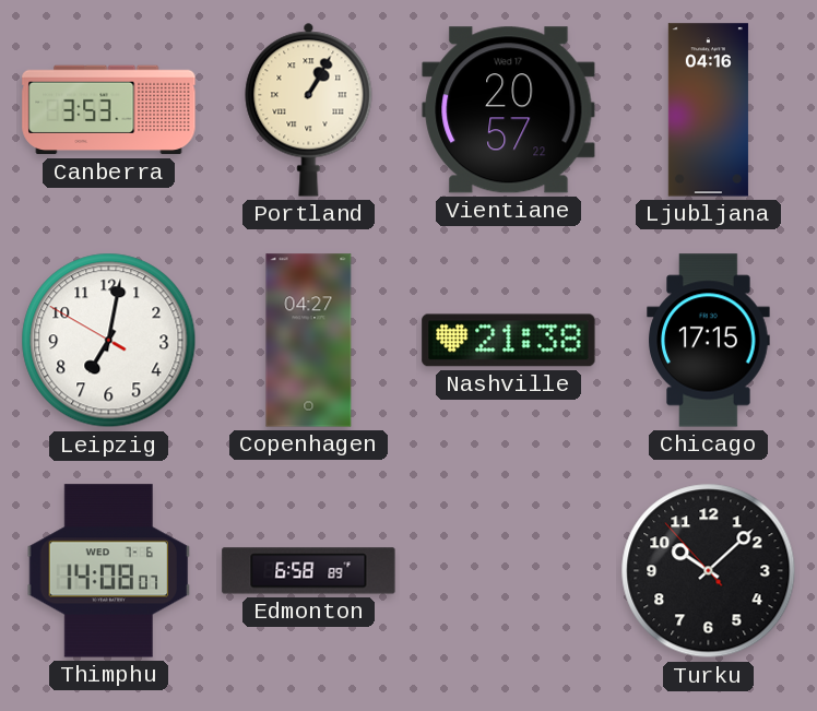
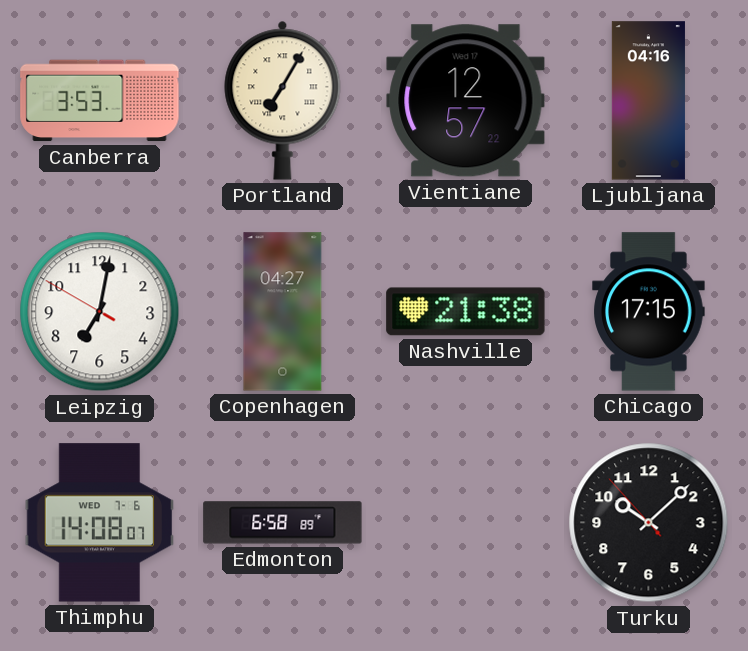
Portland: 1:05 -> 7:05
Vientiane: 20:57 -> 12:57
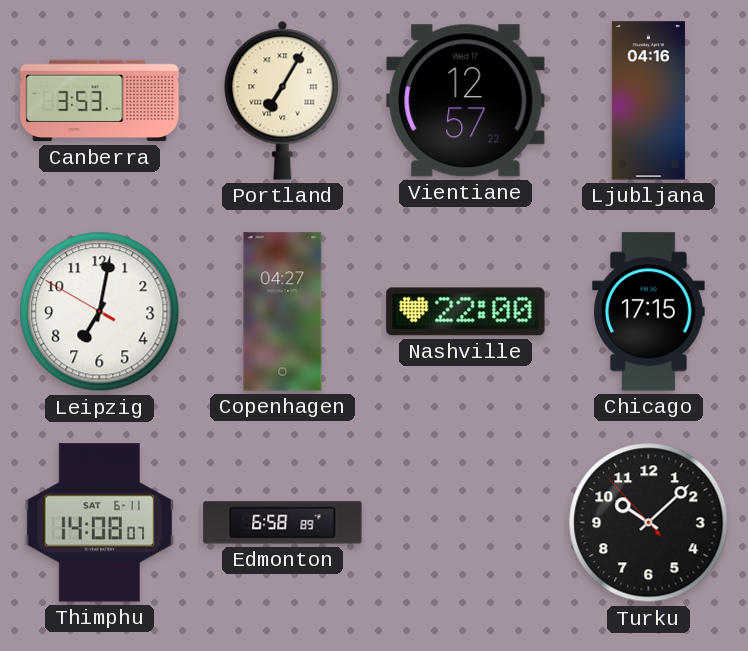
Nashville: 21:38 -> 22:00
Thimphu date: WED 7-6 -> SAT 6-11
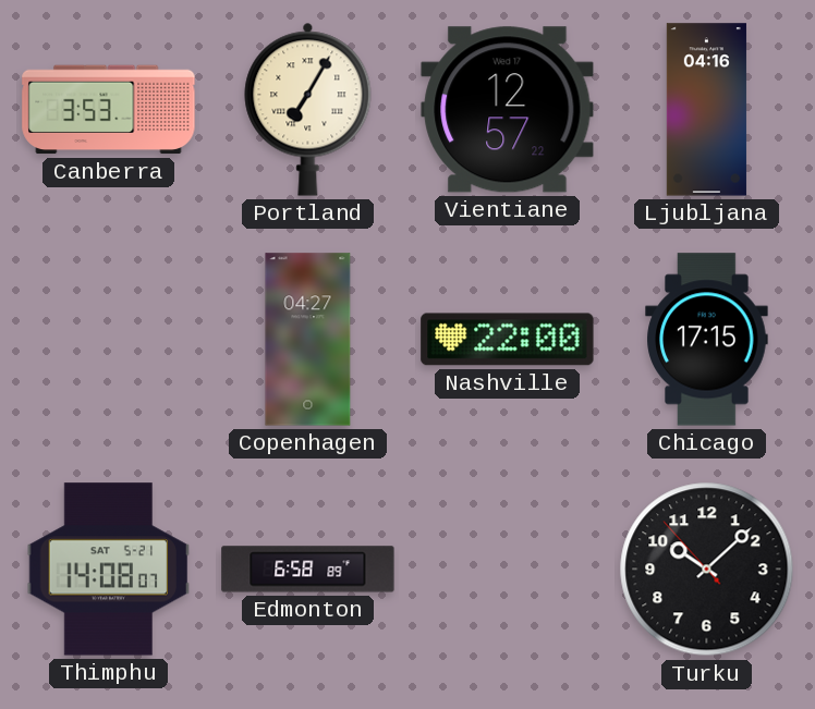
Leipzig: 7:01 -> none
Thimphu date: SAT 6-11 -> SAT 5-21
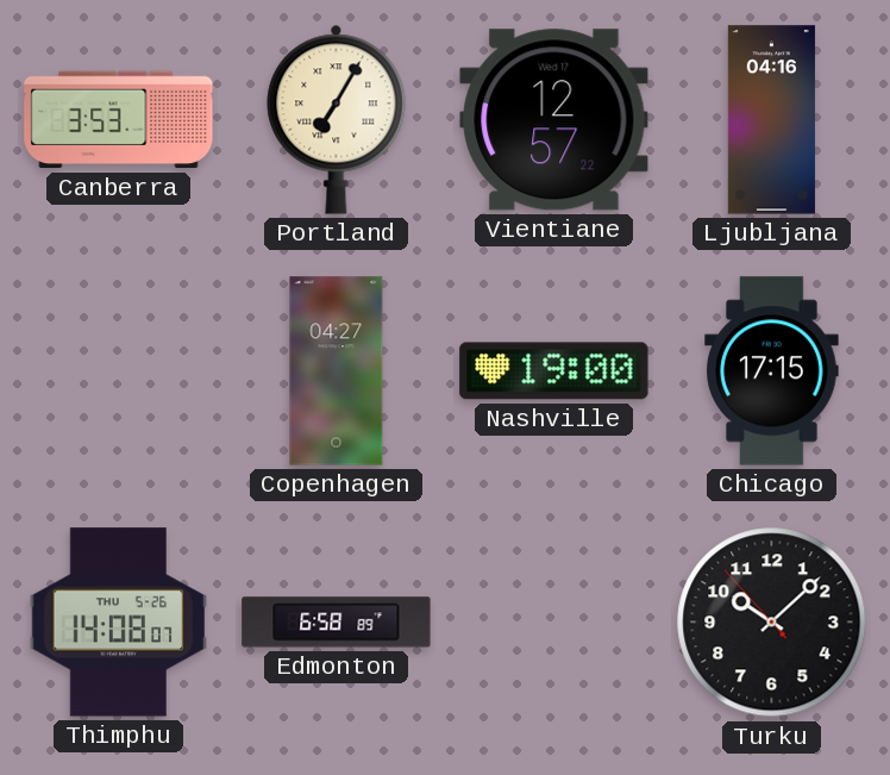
Nashville: 22:00 -> 19:00
Thimphu date: SAT 5-21 -> THU 5-26
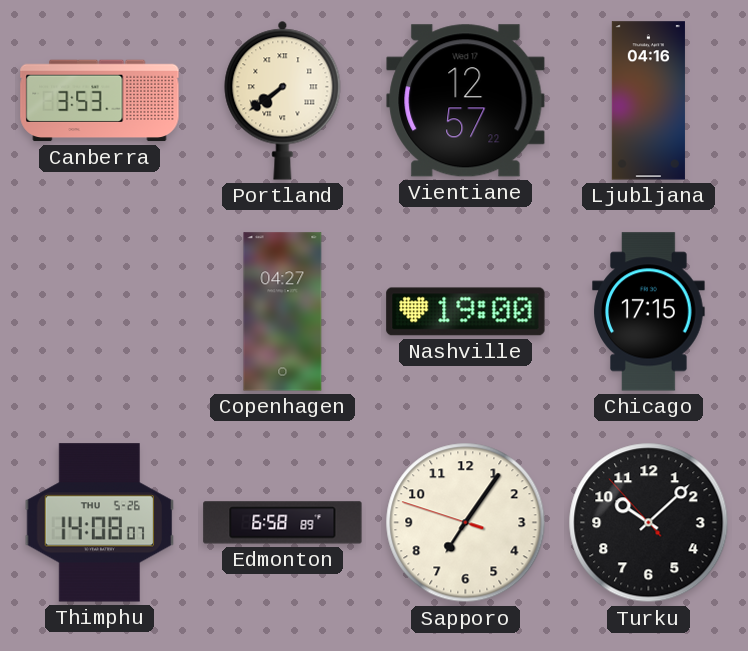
Portland: 7:05 -> 7:39
Sapporo: none -> 7:05
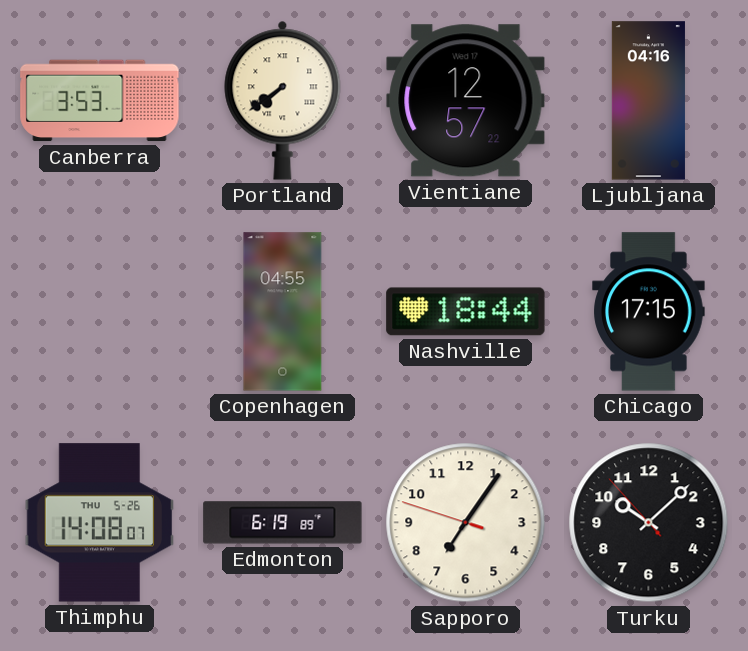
Copenhagen: 04:27 -> 04:55
Nashville: 19:00 -> 18:44
Edmonton: 6:58 -> 6:19
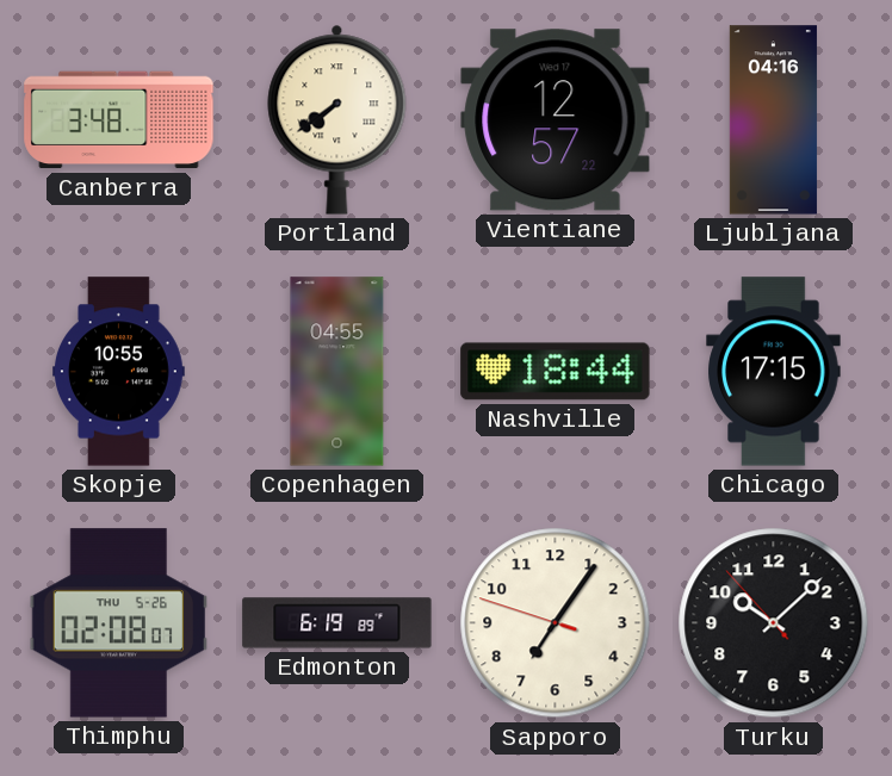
Canberra: 3:53 -> 3:48
Skopje: none -> 10:55
Thimphu: 14:08 -> 02:08
